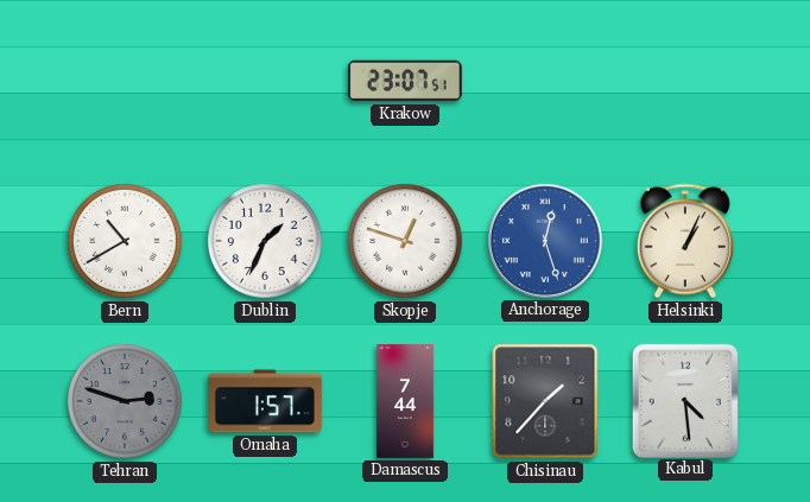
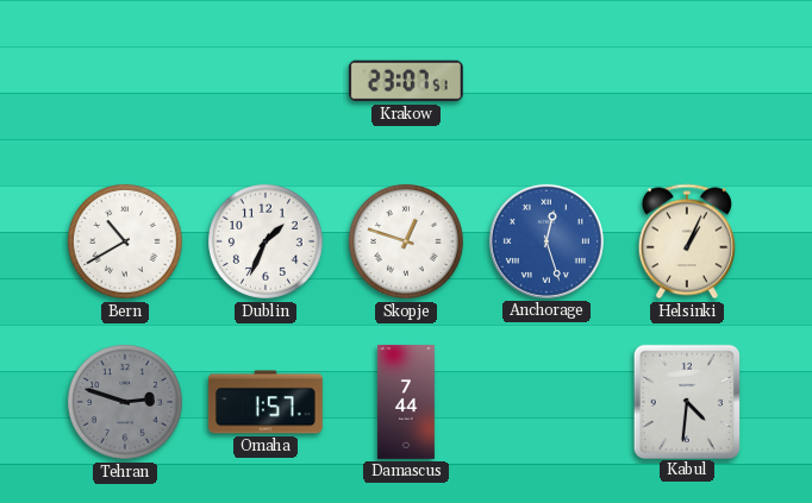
Chisinau: 1:37 -> none
Kabul: 4:29 -> 4:31
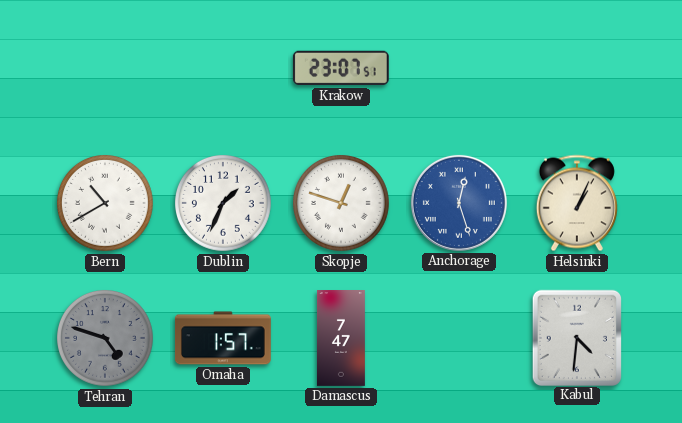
Tehran: 2:48 -> 4:48
Damascus: 7:44 -> 7:47
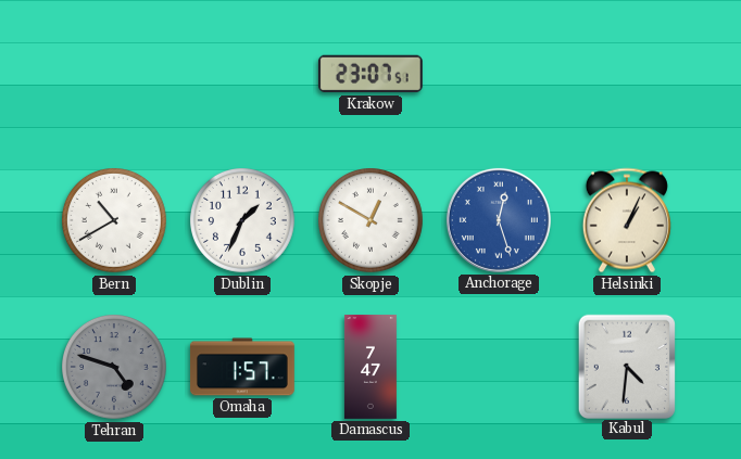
Skopje: 12:48 -> 12:50
